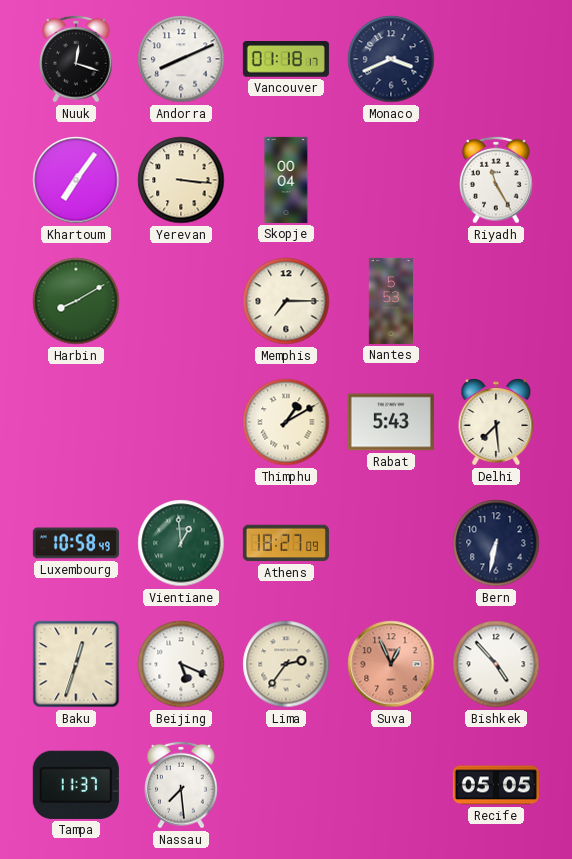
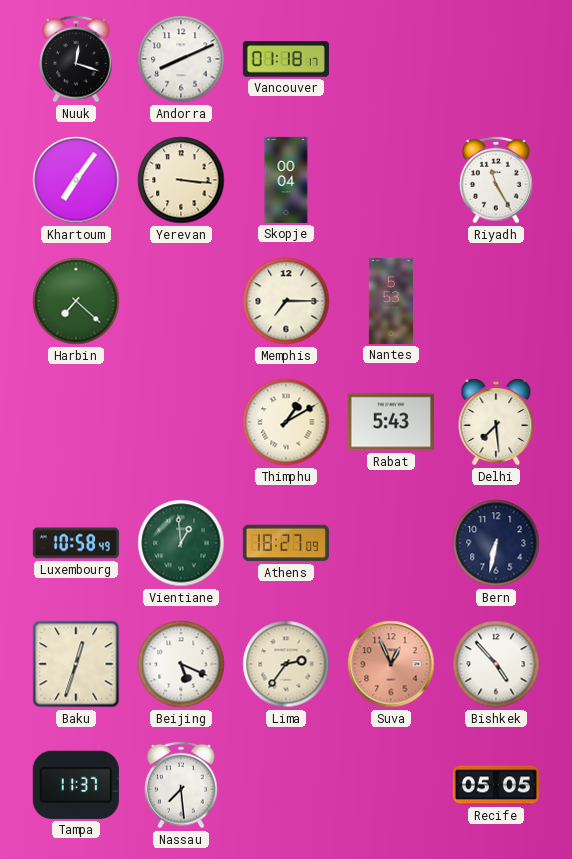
Monaco: 3:41 -> none
Harbin: 8:10 -> 7:22
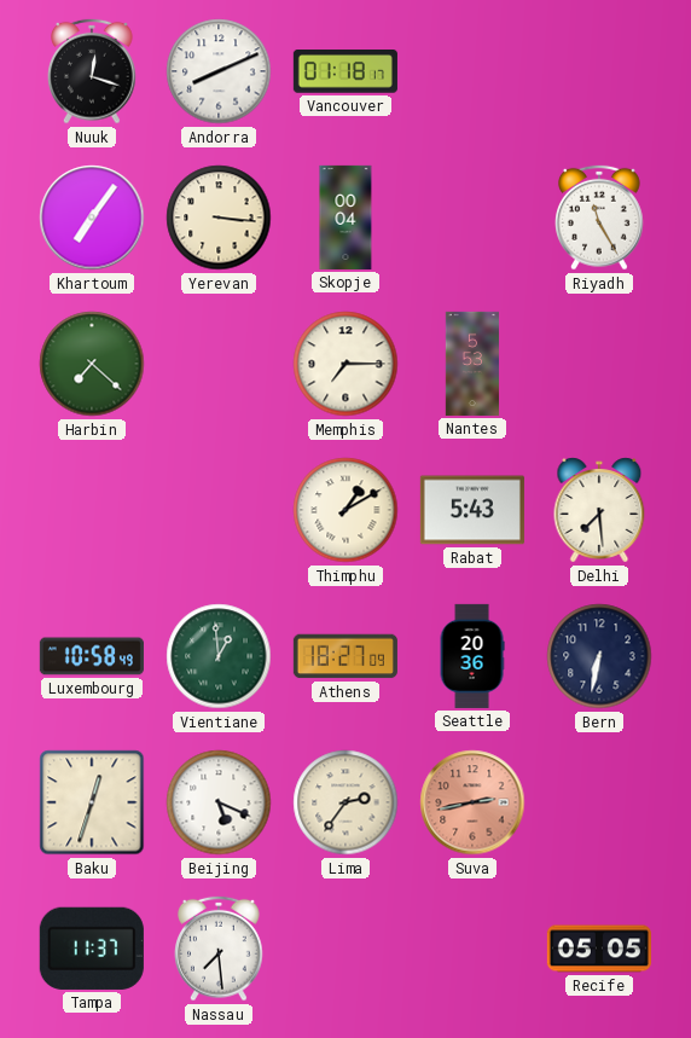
Seattle: none -> 20:36
Suva: 12:56 -> 2:43
Bishkek: 4:53 -> none
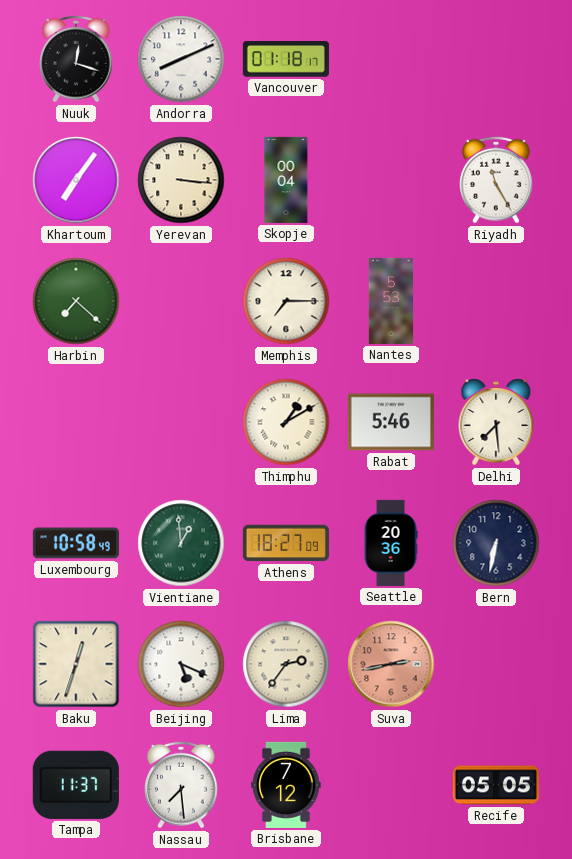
Rabat: 5:43 -> 5:46
Brisbane: none -> 7:12
